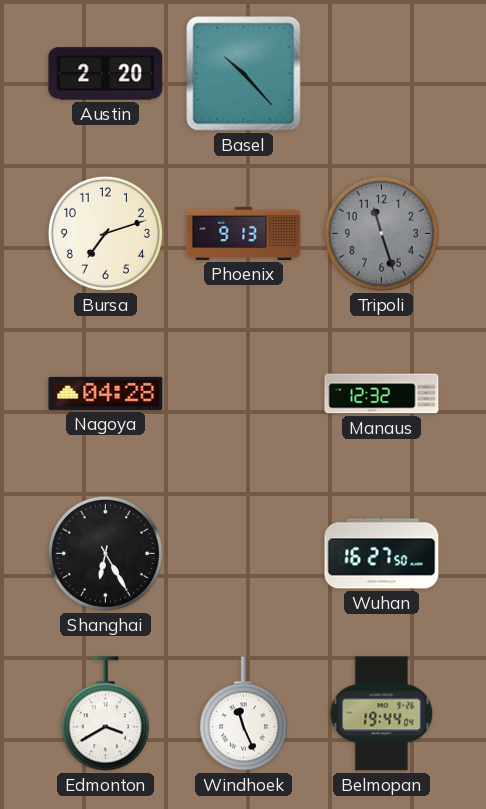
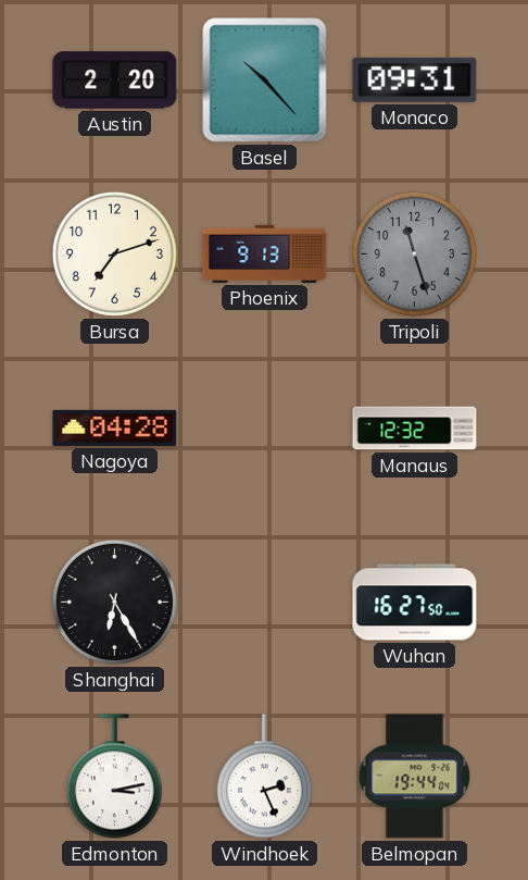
Monaco: none -> 09:31
Edmonton: 3:40 -> 3:13
Windhoek: 11:26 -> 2:26
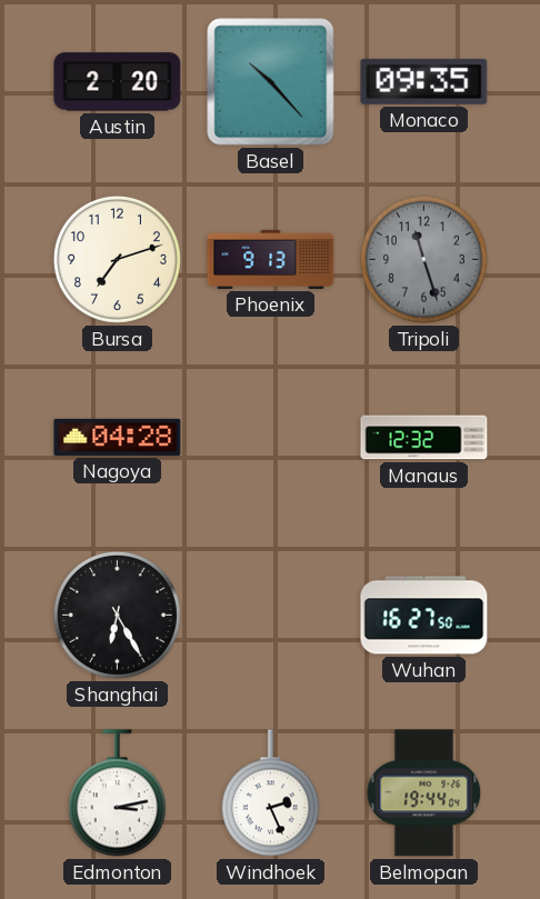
Monaco: 09:31 -> 09:35
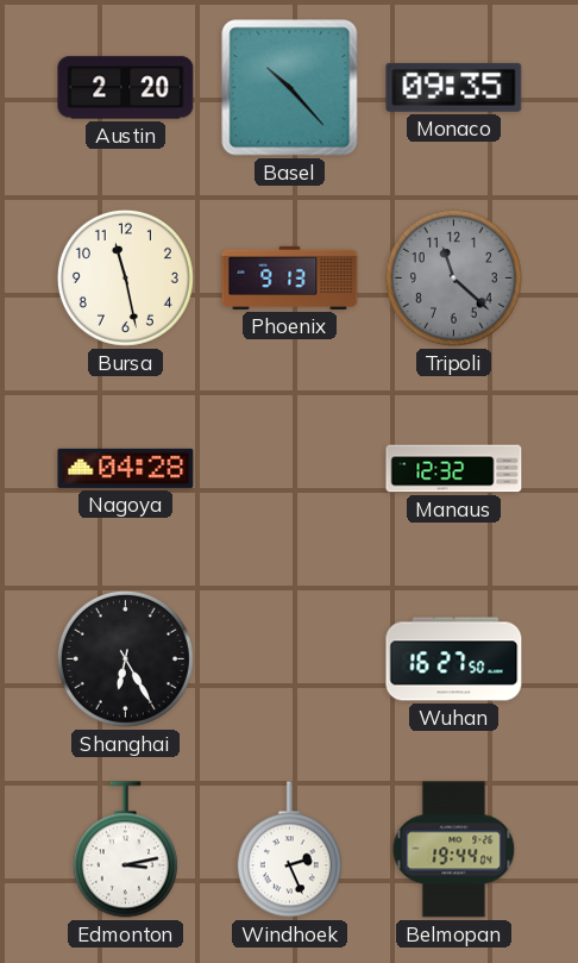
Bursa: 7:12 -> 11:28
Tripoli: 11:27 -> 11:22
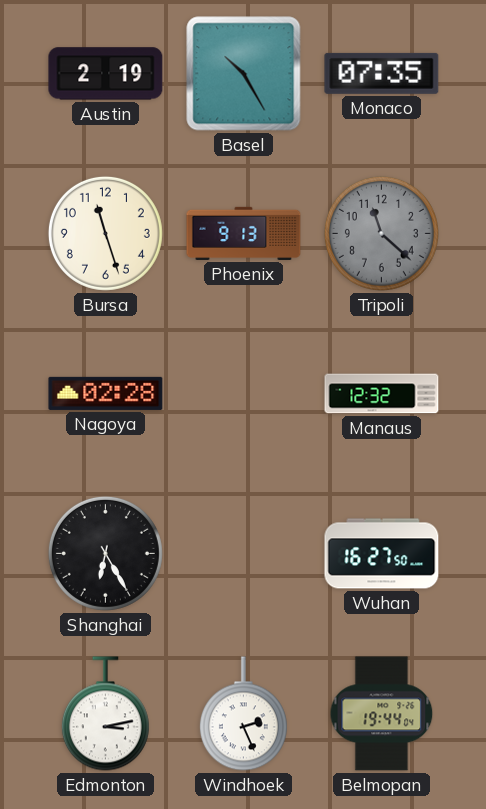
Austin: 2:20 -> 2:19
Basel: 10:23 -> 10:25
Monaco: 09:35 -> 07:35
Bursa: 11:28 -> 11:27
Nagoya: 04:28 -> 02:28
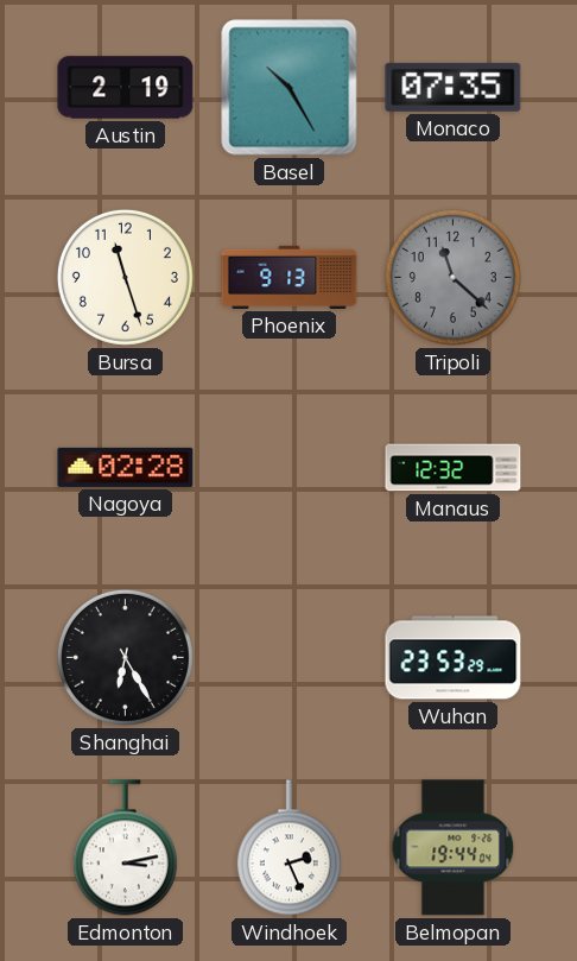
Wuhan: 16:27 -> 23:53
